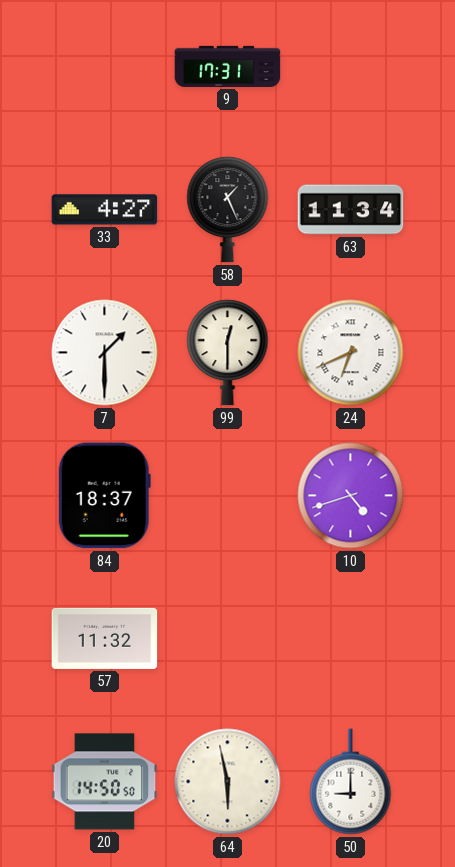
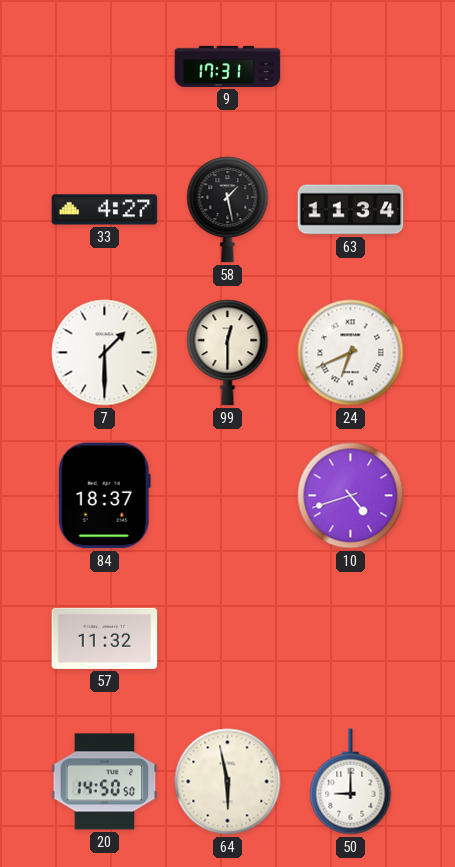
58: 1:26 -> 1:28
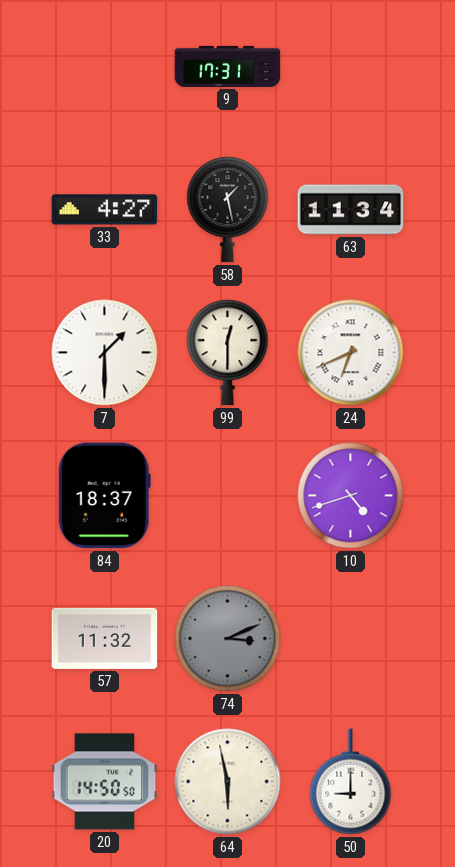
74: none -> 3:11
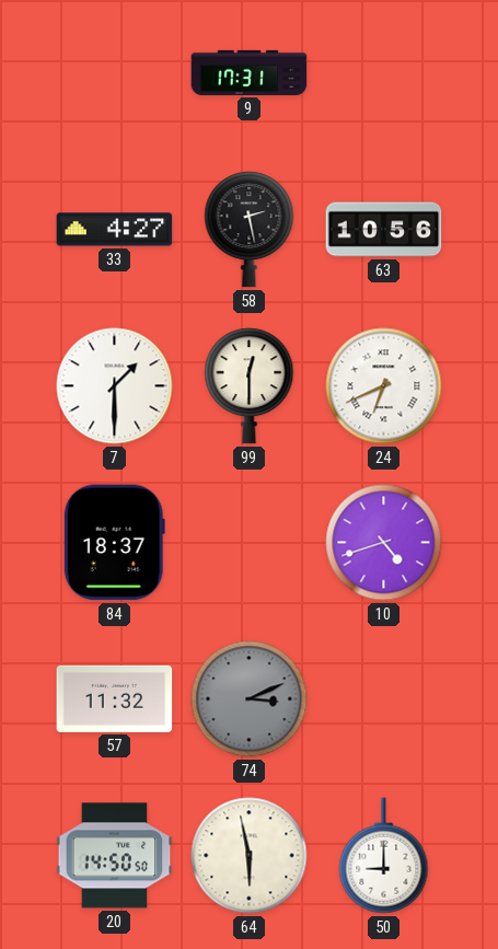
58: 1:28 -> 2:28
63: 11:34 -> 10:56
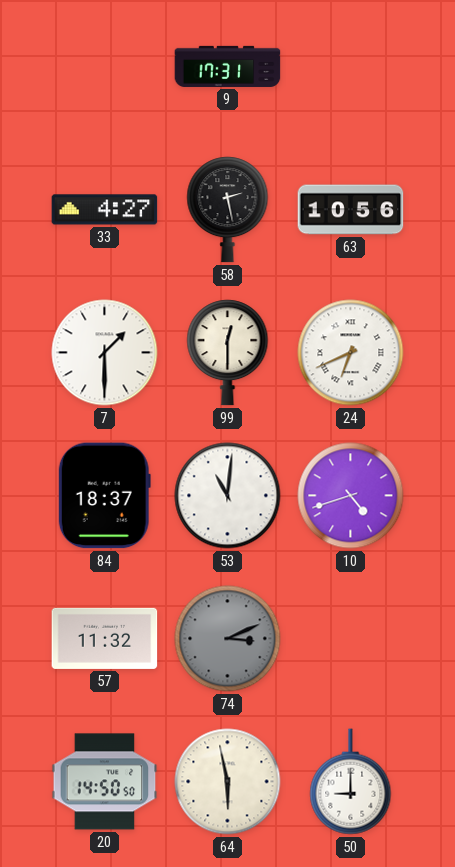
53: none -> 11:01
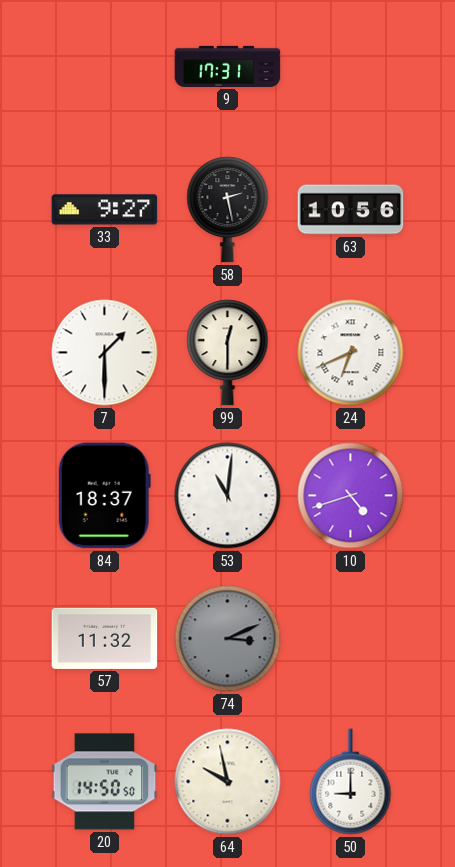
33: 4:27 -> 9:27
64: 5:58 -> 9:58
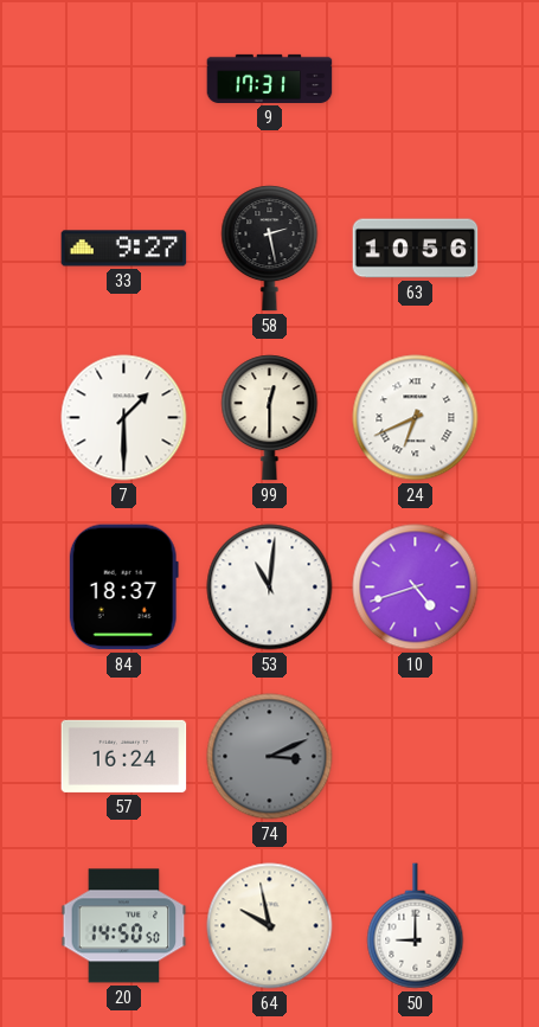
57: 11:32 -> 16:24
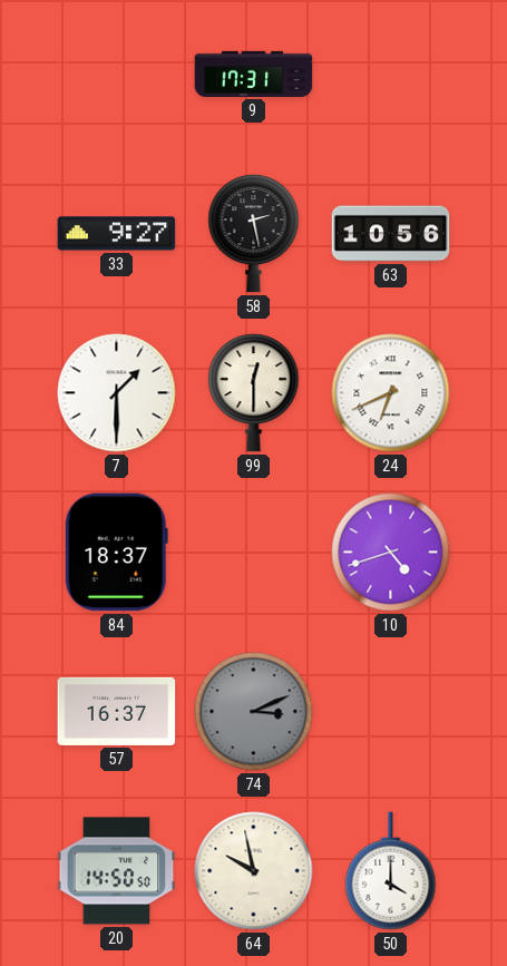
53: 11:01 -> none
57: 16:24 -> 16:37
50: 9:00 -> 4:00
